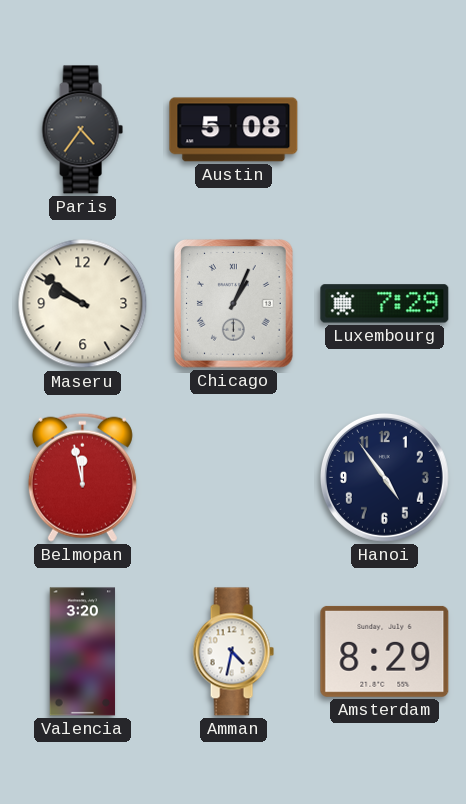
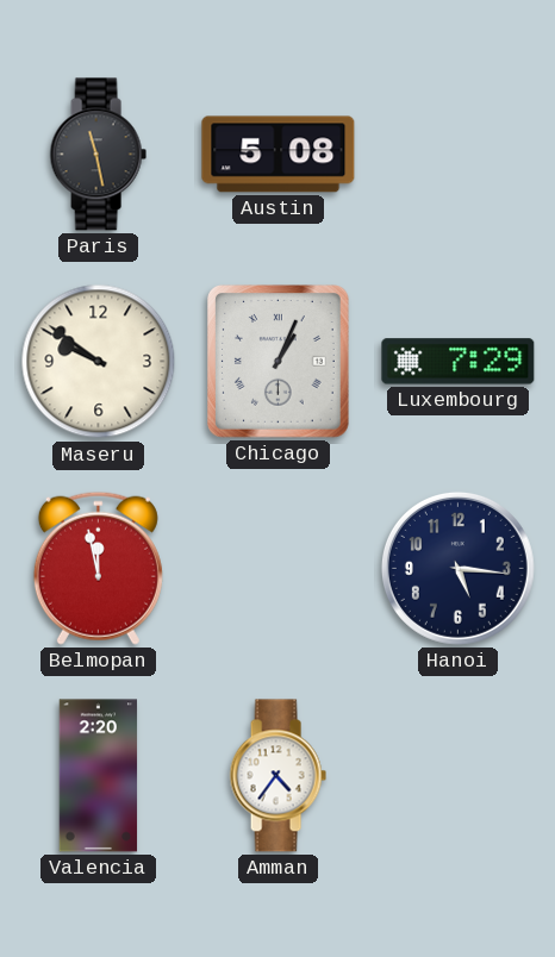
Paris: 4:36 -> 11:28
Hanoi: 4:54 -> 5:16
Valencia: 3:20 -> 2:20
Amman: 4:32 -> 4:36
Amsterdam: 8:29 -> none
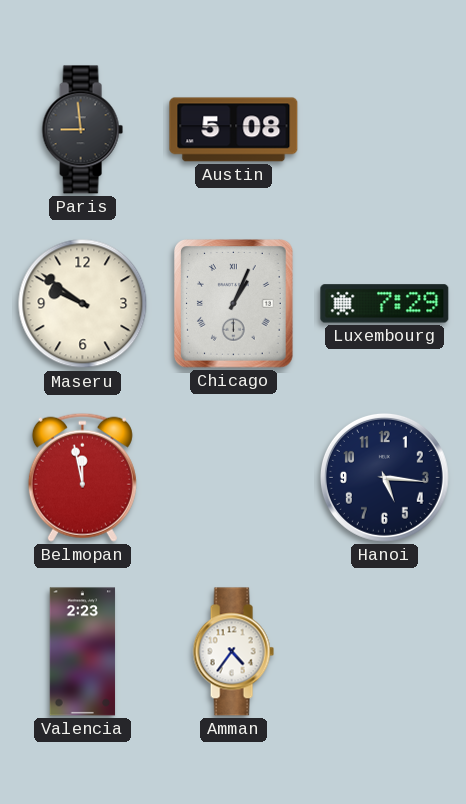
Paris: 11:28 -> 8:59
Valencia: 2:20 -> 2:23
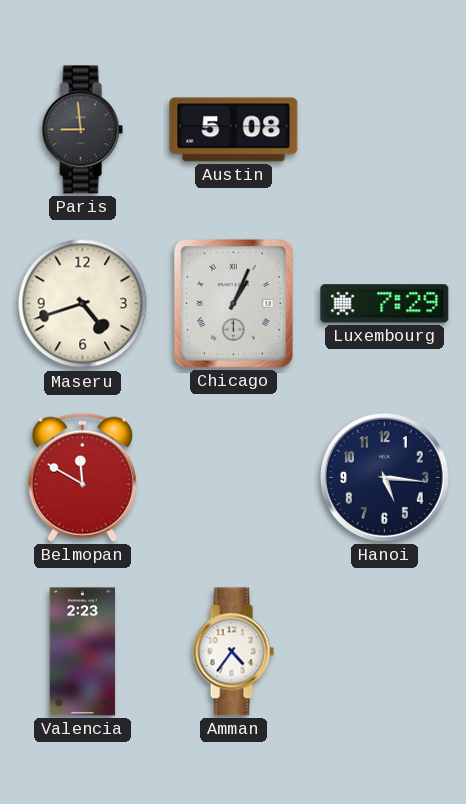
Maseru: 9:51 -> 4:42
Belmopan: 11:58 -> 11:50
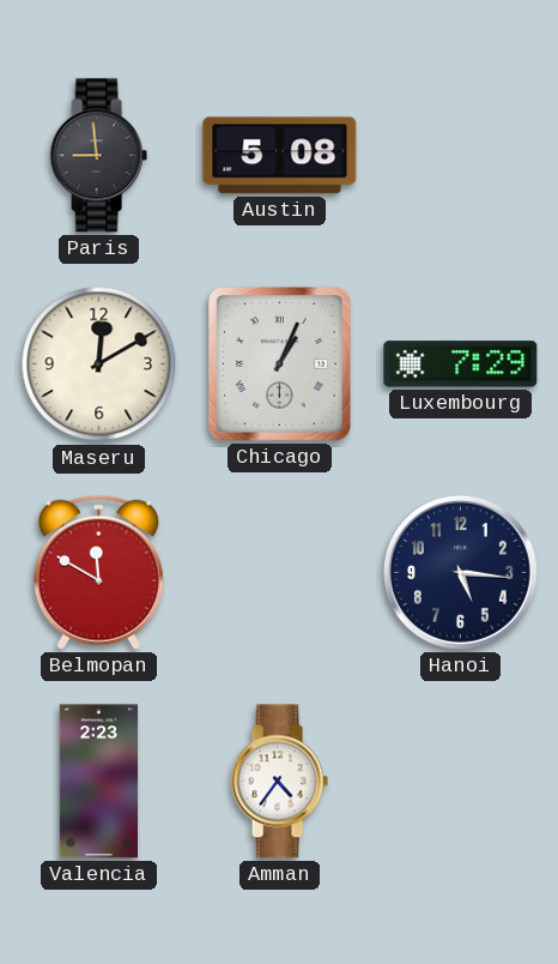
Maseru: 4:42 -> 12:10
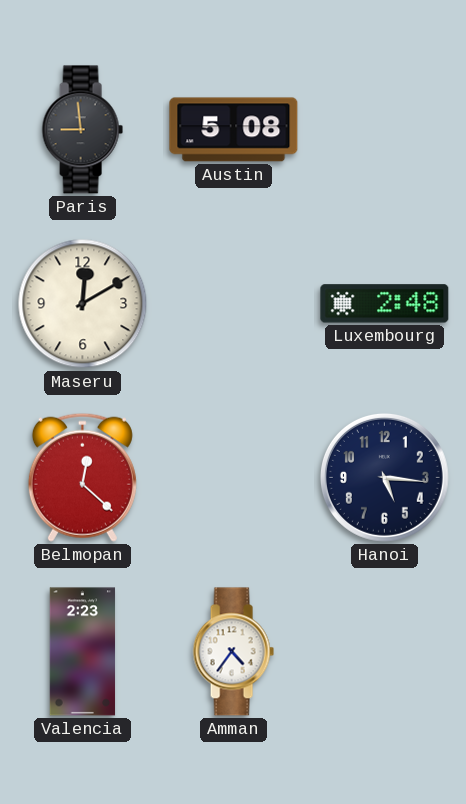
Chicago: 1:04 -> none
Luxembourg: 7:29 -> 2:48
Belmopan: 11:50 -> 12:22
